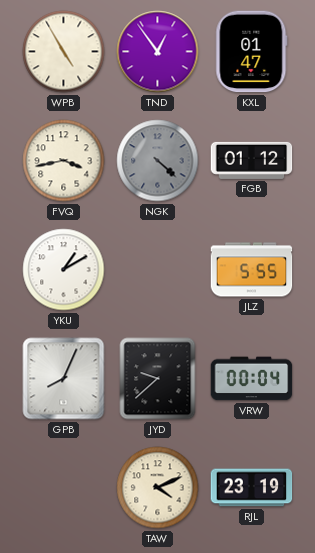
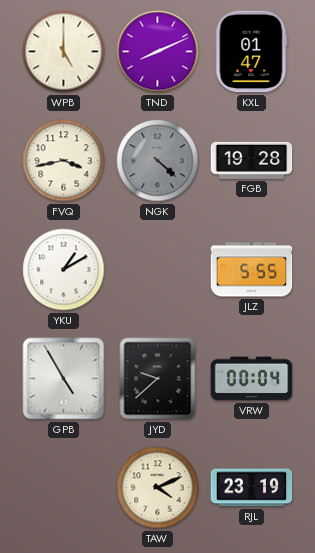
WPB: 4:55 -> 5:00
TND: 12:54 -> 8:11
FGB: 01:12 -> 19:28
GPB: 8:04 -> 4:55
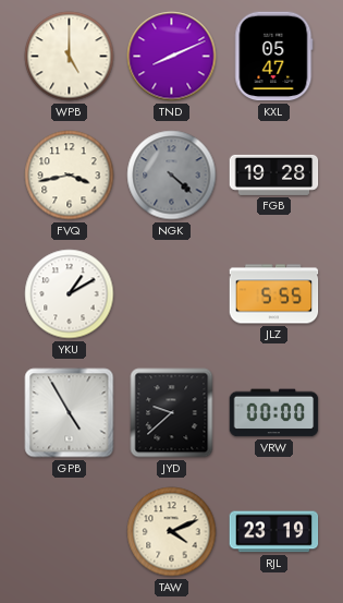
KXL: 01:47 -> 05:47
VRW: 00:04 -> 00:00
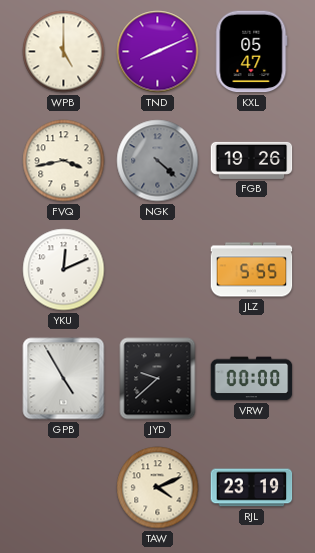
FGB: 19:28 -> 19:26
YKU: 1:10 -> 12:11
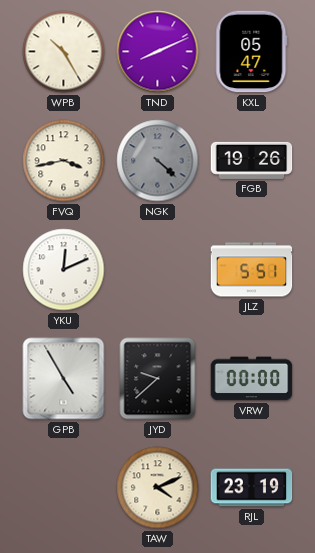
WPB: 5:00 -> 10:25
JLZ: 5:55 -> 5:51
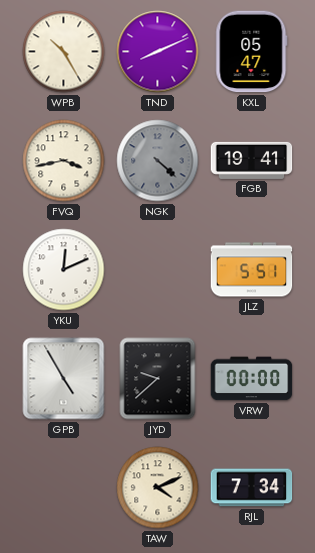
FGB: 19:26 -> 19:41
RJL: 23:19 -> 7:34
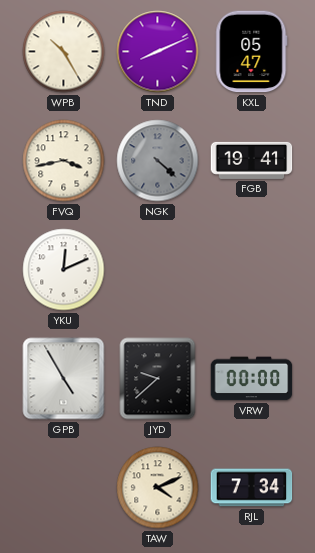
JLZ: 5:51 -> none
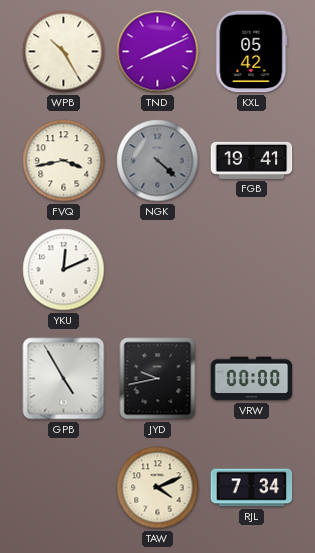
KXL: 05:47 -> 05:42
JYD: 9:38 -> 9:43
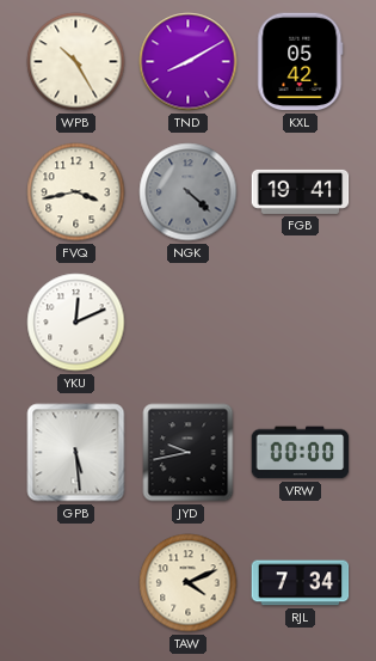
TND: 8:11 -> 8:10
GPB: 4:55 -> 5:29
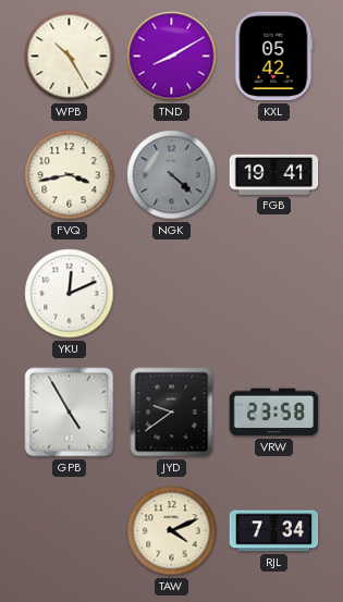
GPB: 5:29 -> 4:55
JYD: 9:43 -> 9:39
VRW: 00:00 -> 23:58
